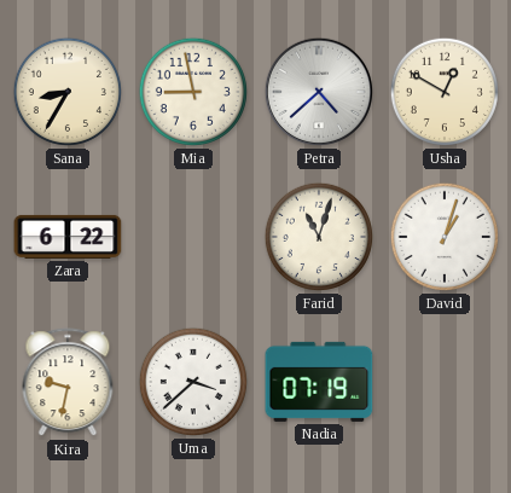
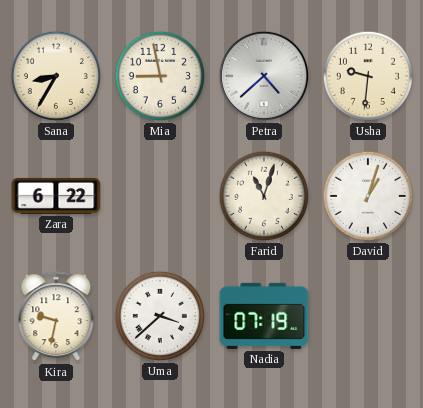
Usha: 12:50 -> 9:31
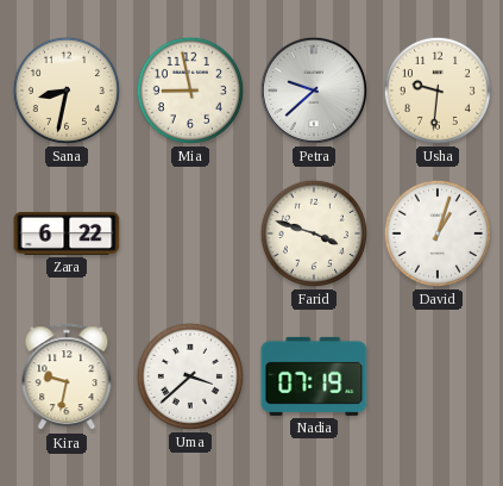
Sana: 8:35 -> 8:32
Petra: 4:38 -> 9:38
Farid: 11:03 -> 3:48
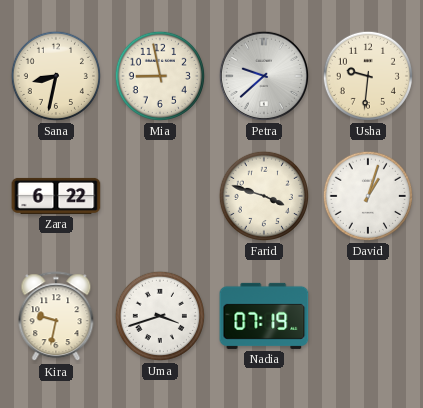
Uma: 3:38 -> 3:42
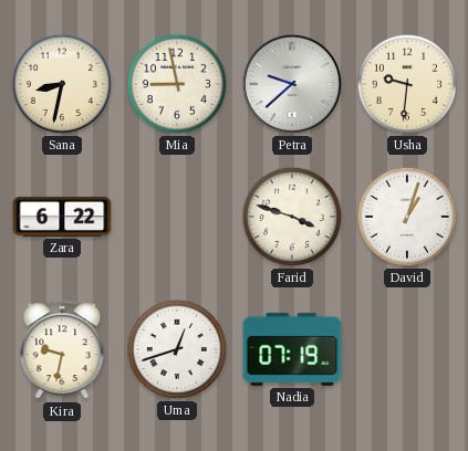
Uma: 3:42 -> 12:42
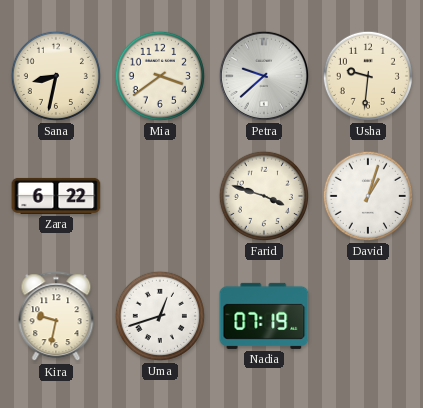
Mia: 8:58 -> 3:39
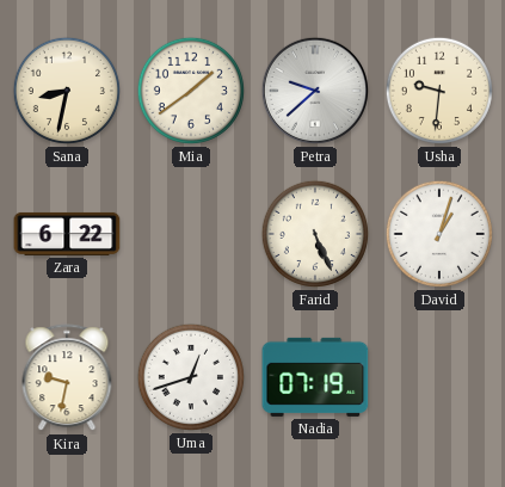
Mia: 3:39 -> 1:39
Farid: 3:48 -> 5:26
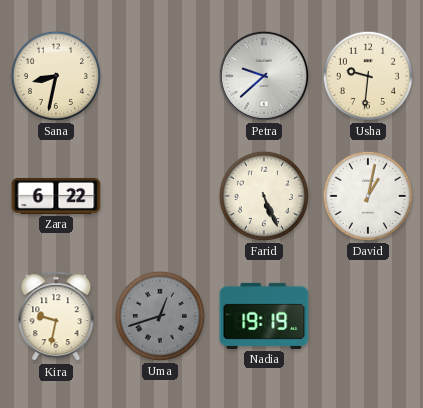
Mia: 1:39 -> none
David: 1:03 -> 1:02
Uma dial: white -> grey
Nadia: 07:19 -> 19:19
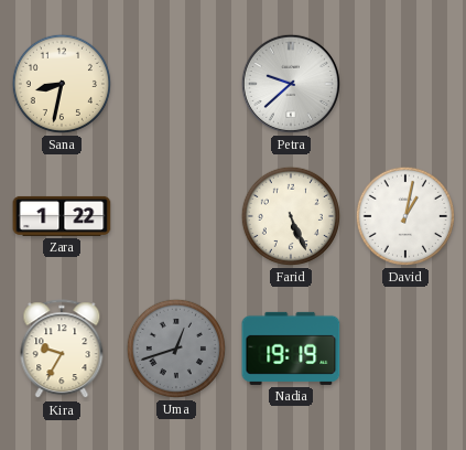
Usha: 9:31 -> none
Zara: 6:22 -> 1:22
Kira: 9:32 -> 9:35
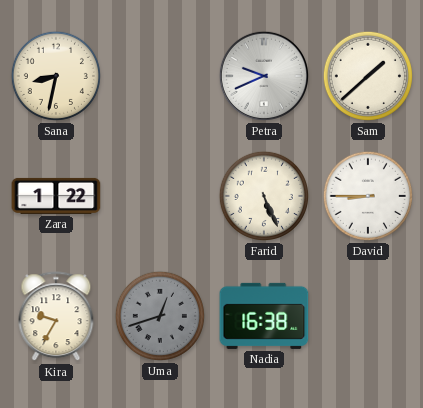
Petra: 9:38 -> 9:41
Sam: none -> 1:38
David: 1:02 -> 8:45
Nadia: 19:19 -> 16:38
